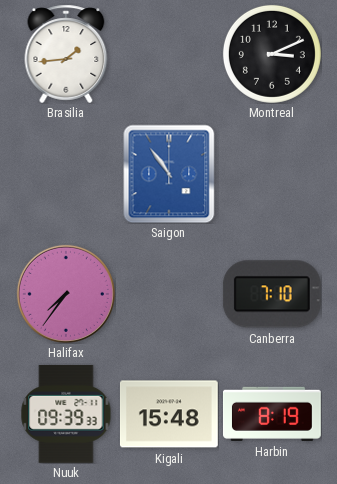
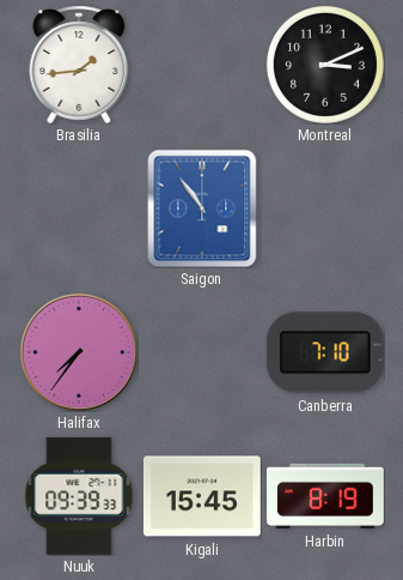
Kigali: 15:48 -> 15:45
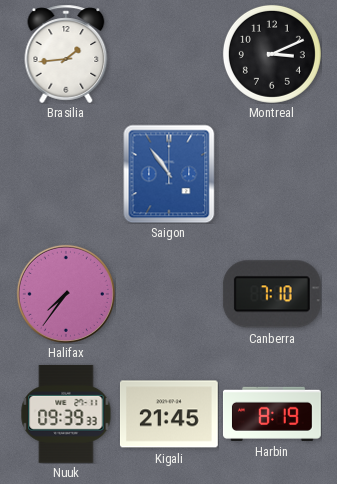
Kigali: 15:45 -> 21:45
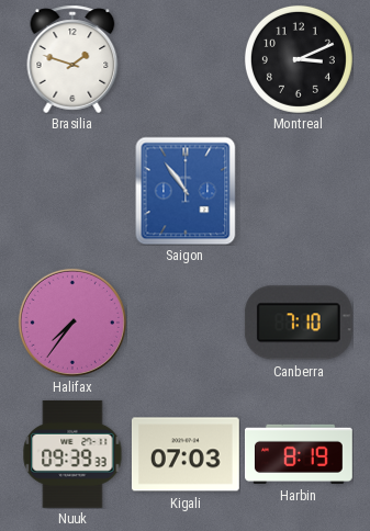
Brasilia: 1:44 -> 1:48
Kigali: 21:45 -> 07:03
